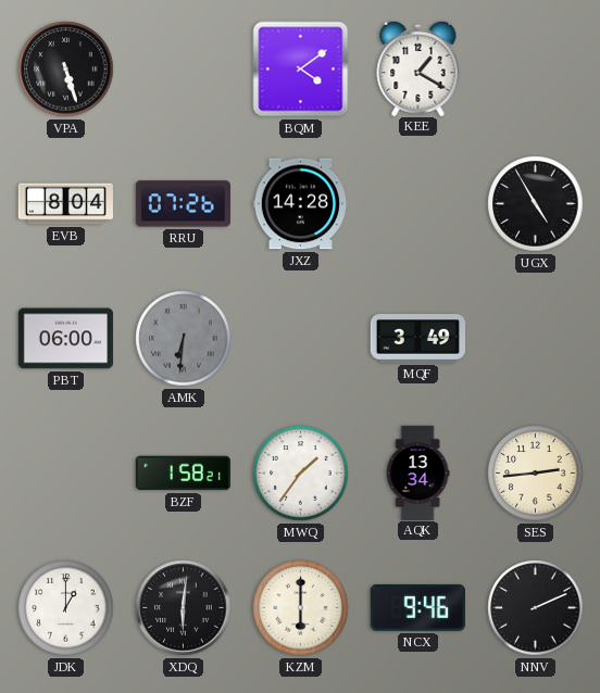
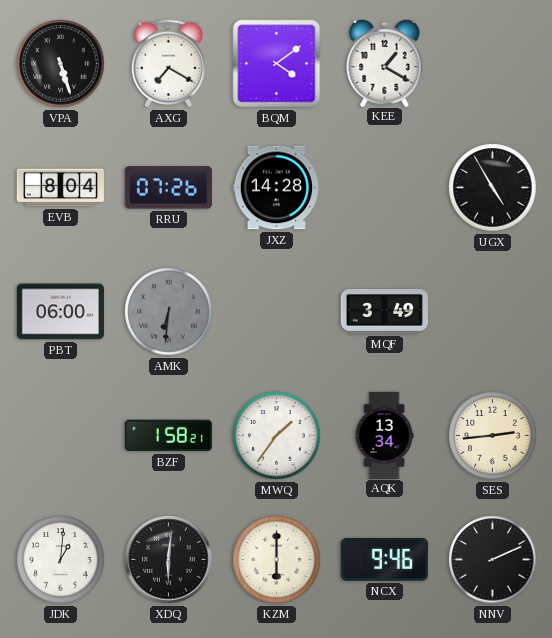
AXG: none -> 7:20
JDK: 1:00 -> 1:01
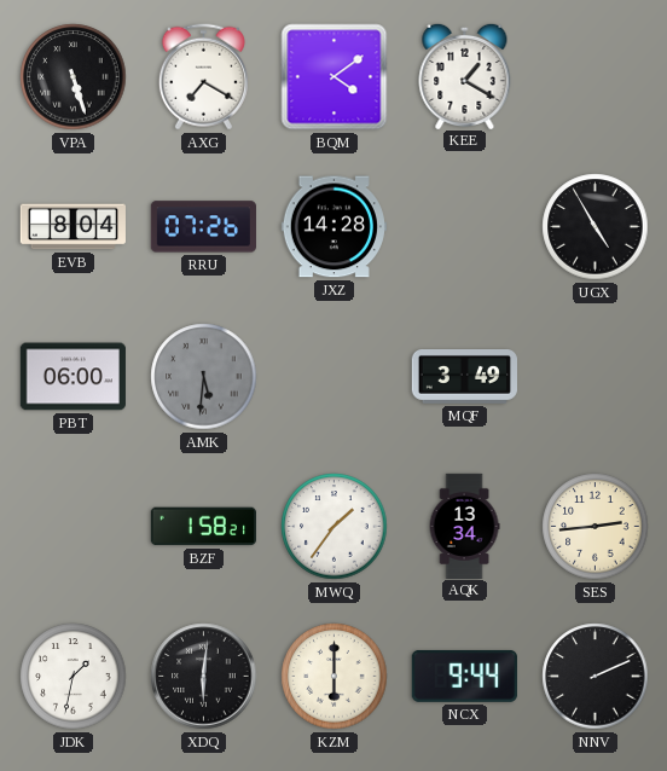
AMK: 6:31 -> 5:31
JDK: 1:01 -> 1:32
NCX: 9:46 -> 9:44
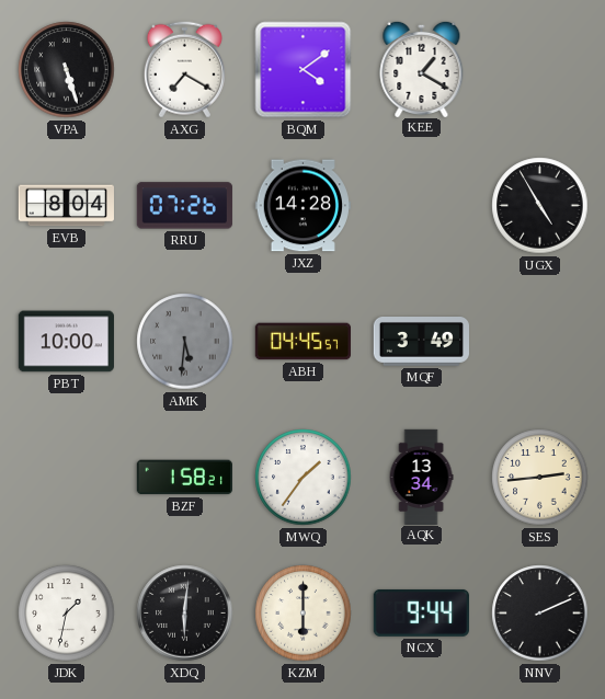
PBT: 06:00 -> 10:00
ABH: none -> 04:45
